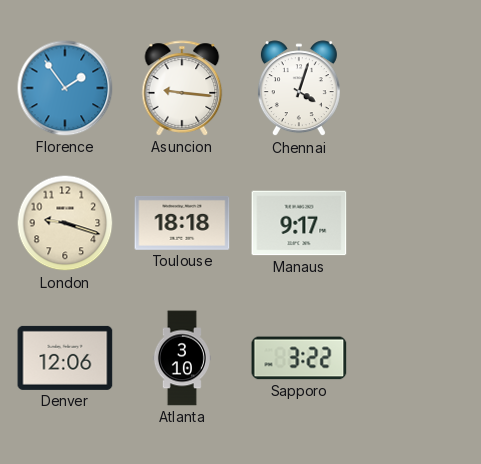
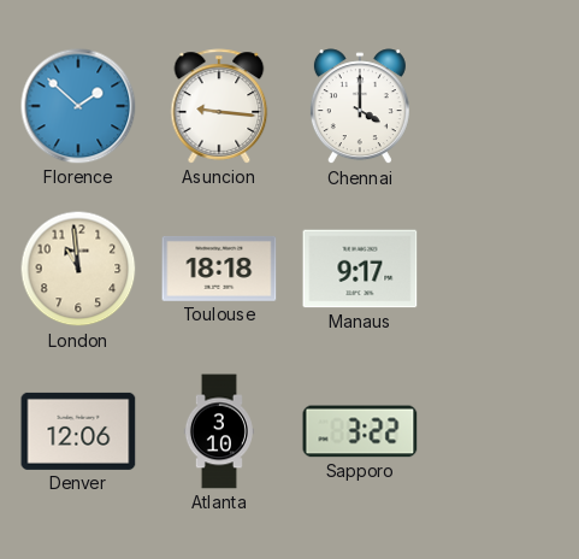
Florence: 1:54 -> 1:52
Chennai: 4:03 -> 4:00
London: 9:18 -> 10:59
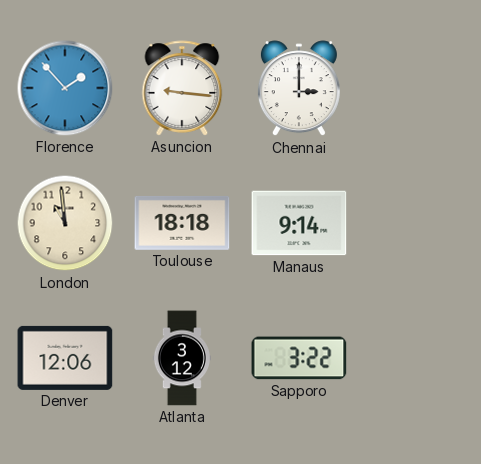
Florence: 1:52 -> 1:53
Chennai: 4:00 -> 3:00
Manaus: 9:17 -> 9:14
Atlanta: 3:10 -> 3:12
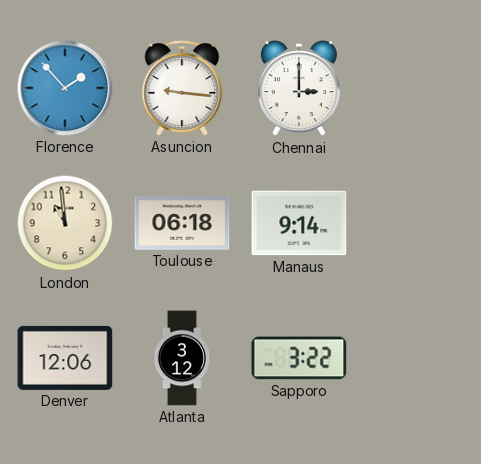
Toulouse: 18:18 -> 06:18
